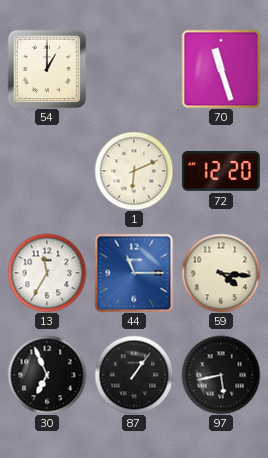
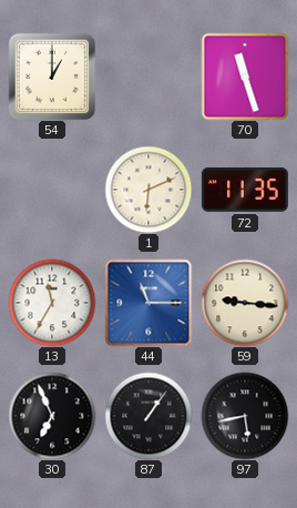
72: 12:20 -> 11:35
59: 4:16 -> 9:16
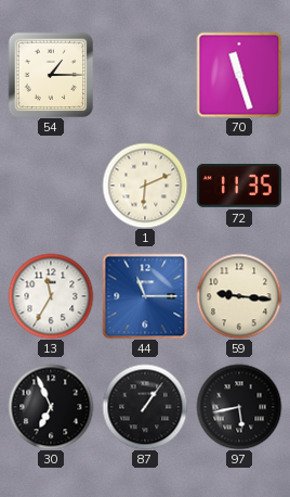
54: 1:00 -> 1:15
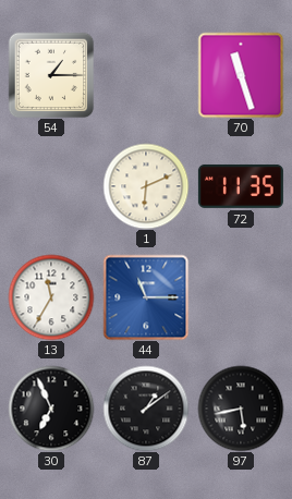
59: 9:16 -> none
87: 1:06 -> 1:09
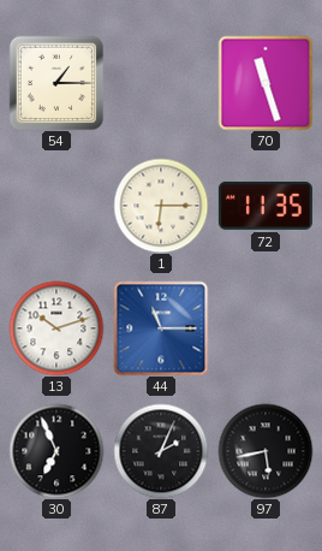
1: 6:11 -> 6:15
13: 11:35 -> 10:12
87: 1:09 -> 2:04
